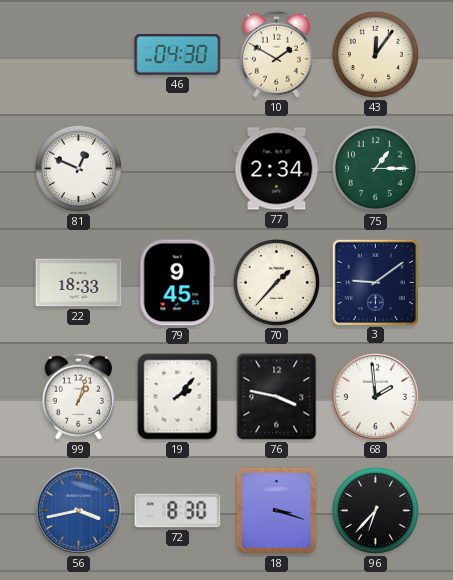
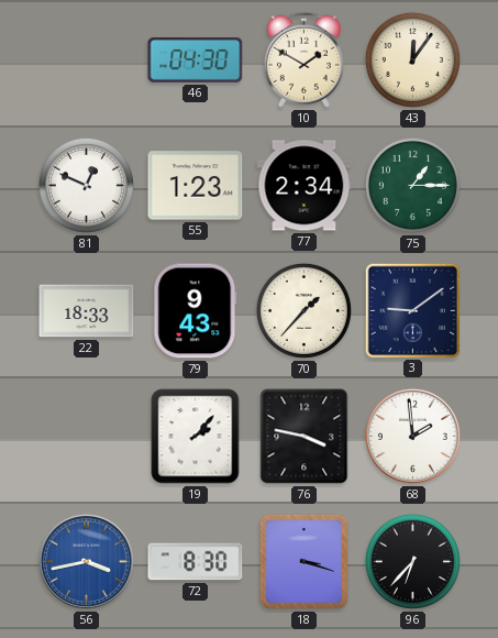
55: none -> 1:23
79: 9:45 -> 9:43
99: 1:03 -> none
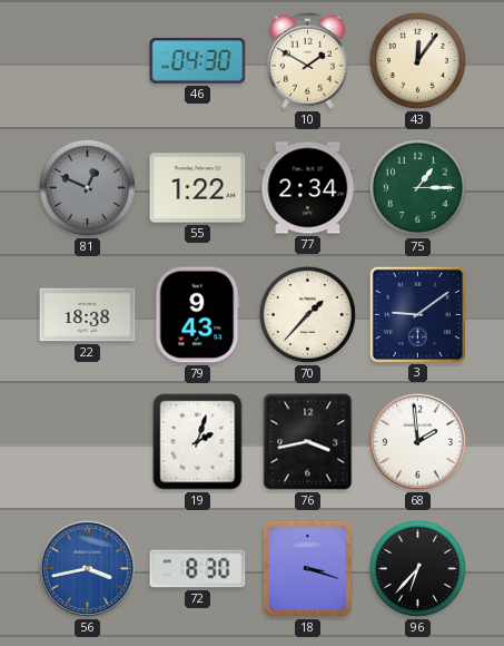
81 dial: white -> grey
55: 1:23 -> 1:22
22: 18:33 -> 18:38
19: 2:07 -> 2:03
76: 3:47 -> 3:43
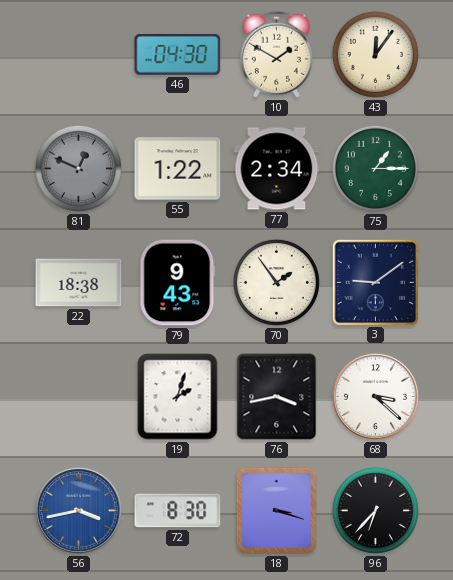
70: 1:37 -> 1:54
68: 1:59 -> 3:22
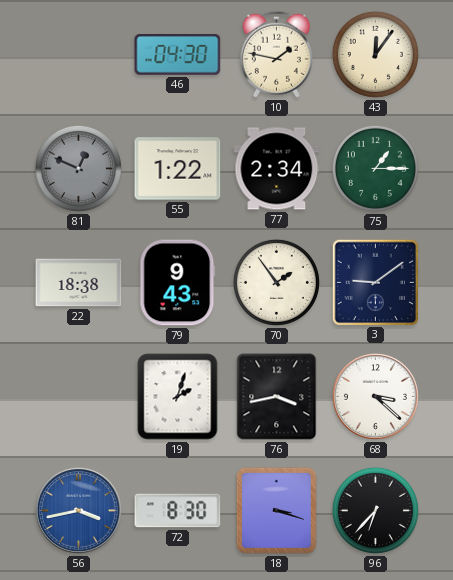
10: 1:50 -> 1:47
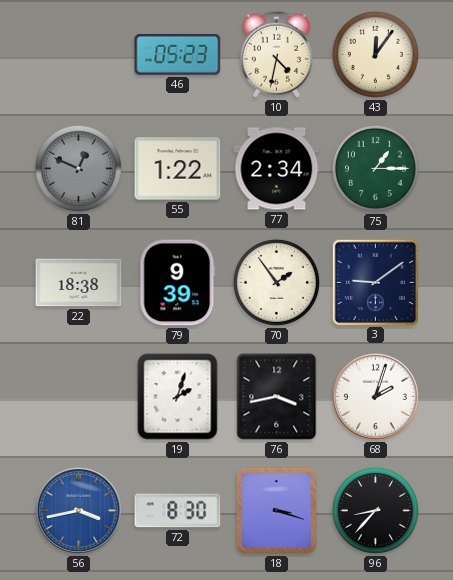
46: 04:30 -> 05:23
10: 1:47 -> 4:32
79: 9:43 -> 9:39
68: 3:22 -> 2:03
96: 6:37 -> 8:37
